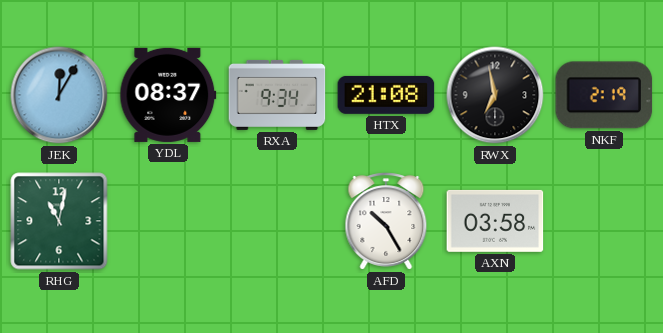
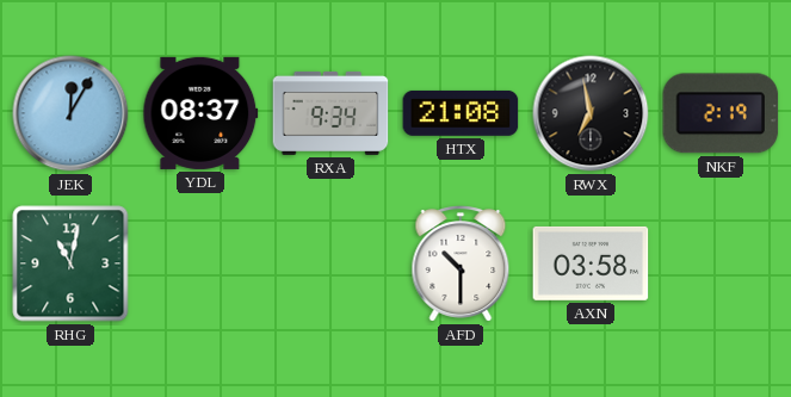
AFD: 10:25 -> 10:30
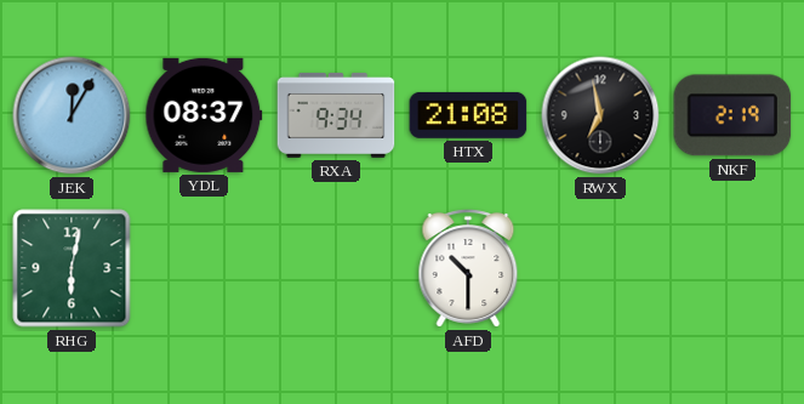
RHG: 11:02 -> 6:02
AXN: 03:58 -> none
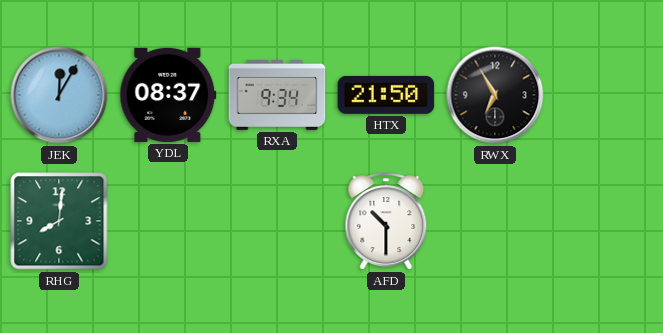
HTX: 21:08 -> 21:50
RWX: 6:58 -> 6:55
NKF: 2:19 -> none
RHG: 6:02 -> 8:01
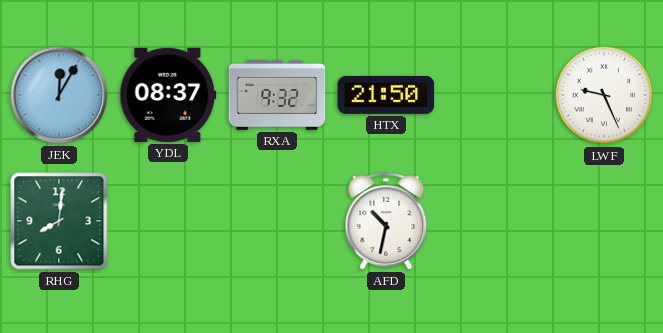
RXA: 9:34 -> 9:32
RWX: 6:55 -> none
LWF: none -> 9:26
AFD: 10:30 -> 10:32
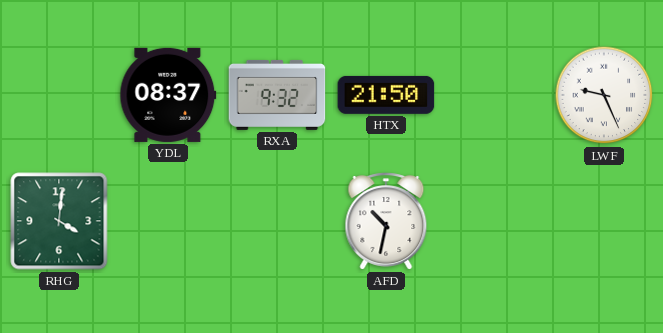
JEK: 12:05 -> none
RHG: 8:01 -> 4:01
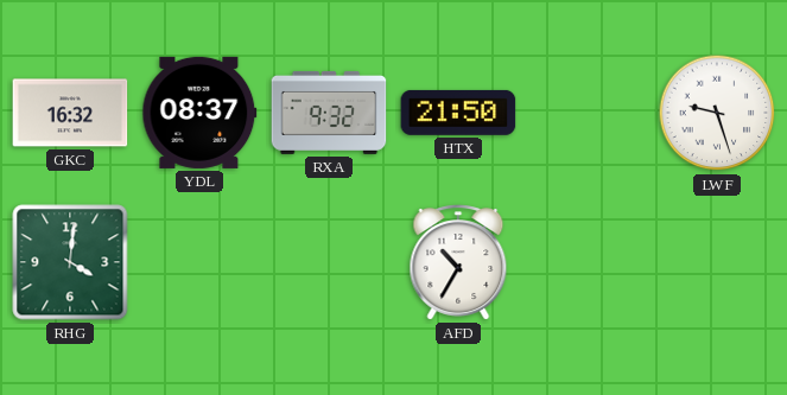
GKC: none -> 16:32
LWF: 9:26 -> 9:27
AFD: 10:32 -> 10:35
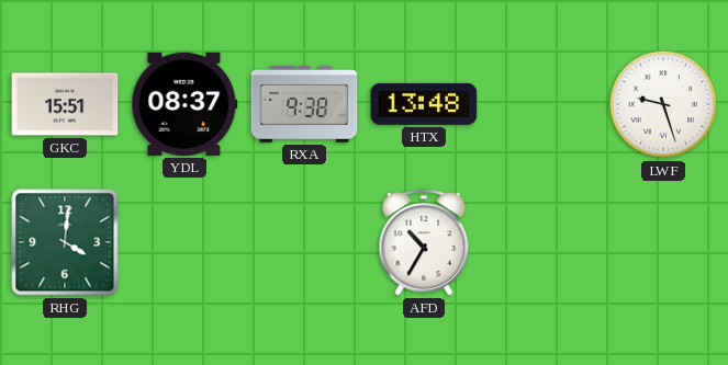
GKC: 16:32 -> 15:51
RXA: 9:32 -> 9:38
HTX: 21:50 -> 13:48
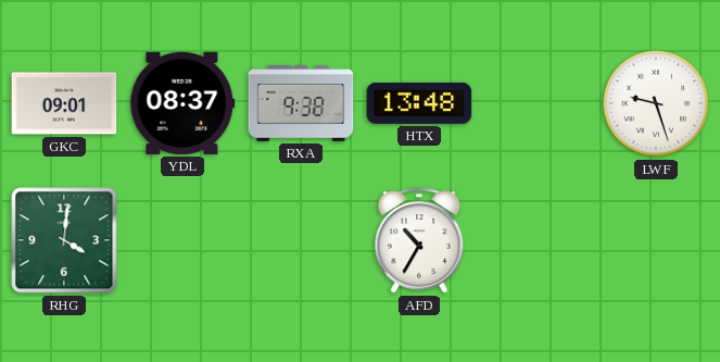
GKC: 15:51 -> 09:01
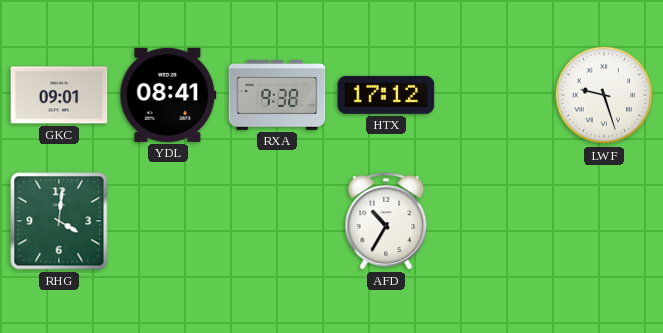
YDL: 08:37 -> 08:41
HTX: 13:48 -> 17:12
